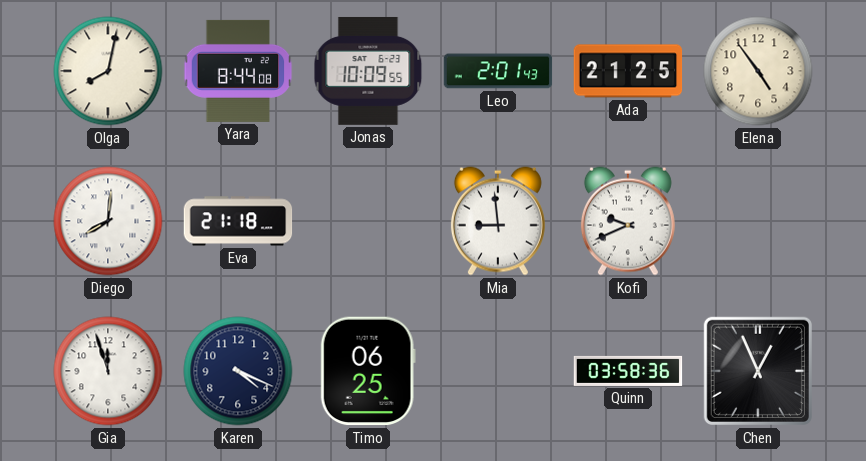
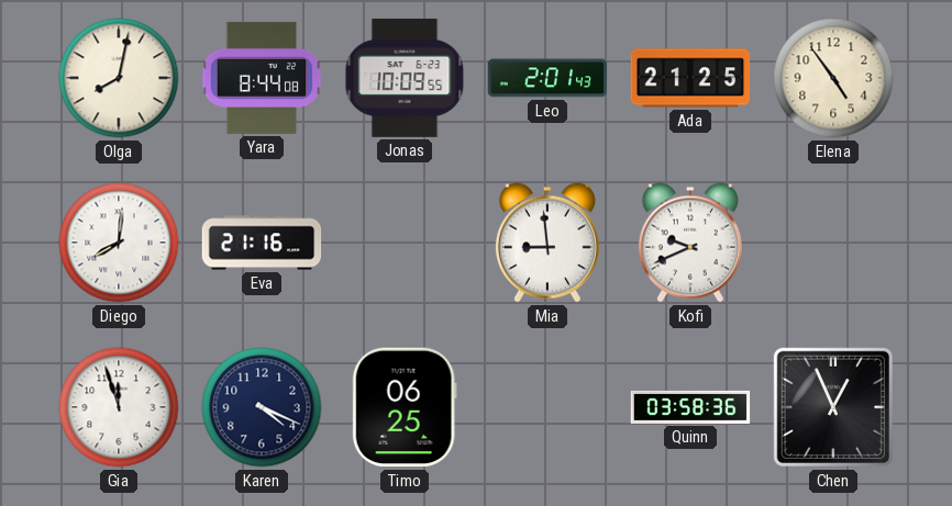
Eva: 21:18 -> 21:16
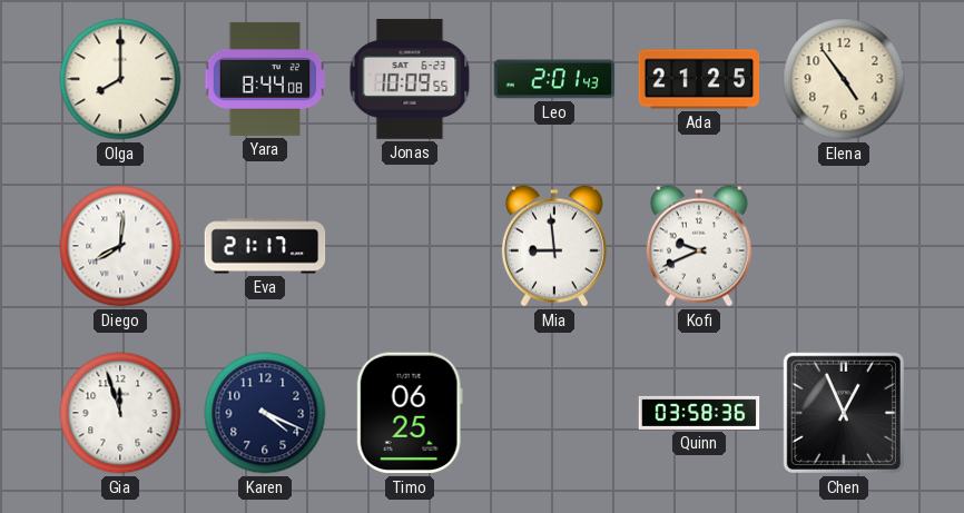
Olga: 8:02 -> 8:00
Eva: 21:16 -> 21:17
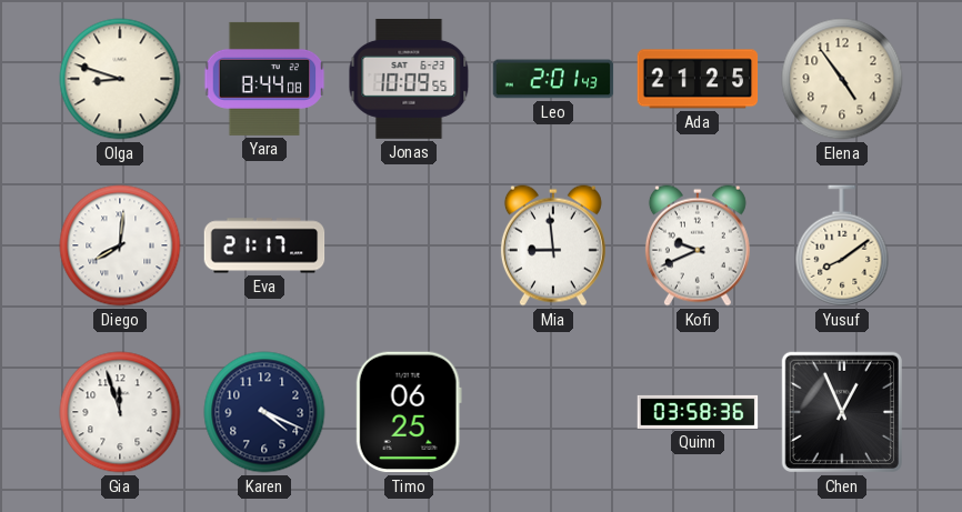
Olga: 8:00 -> 8:48
Yusuf: none -> 8:09
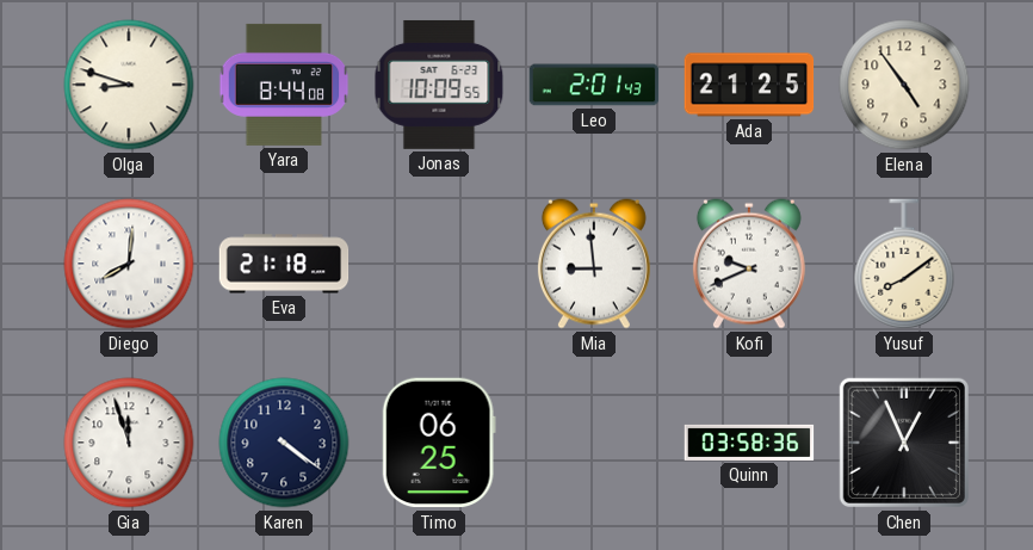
Eva: 21:17 -> 21:18
Karen: 4:19 -> 4:21
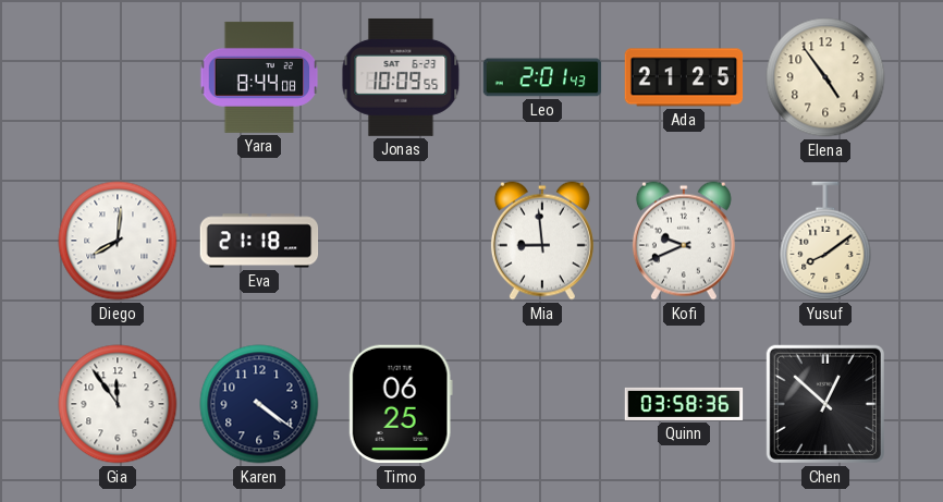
Olga: 8:48 -> none
Gia: 11:57 -> 11:54
Chen: 12:56 -> 12:52
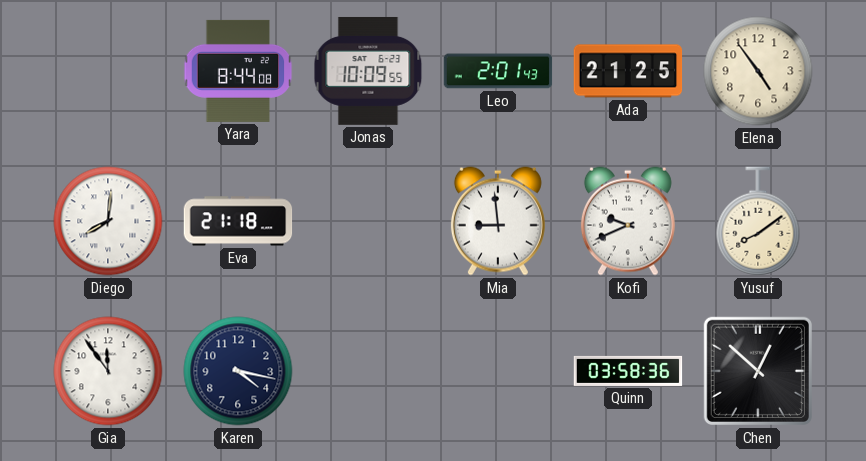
Karen: 4:21 -> 4:17
Timo: 06:25 -> none
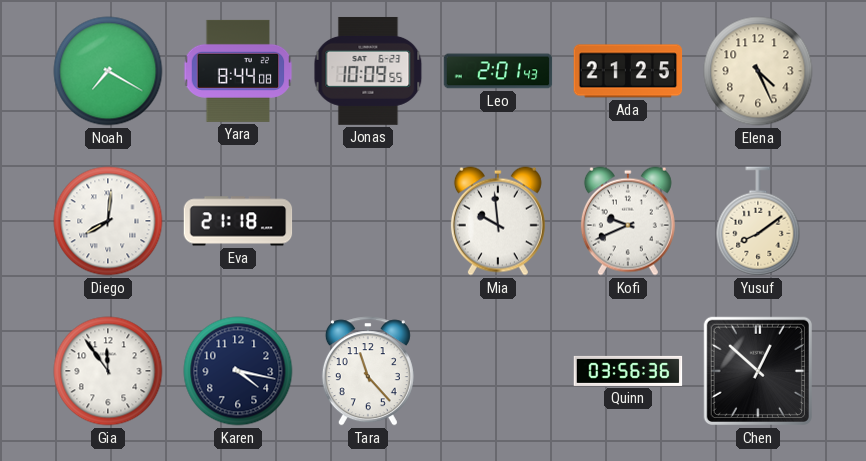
Noah: none -> 7:20
Elena: 4:54 -> 4:26
Mia: 8:59 -> 9:59
Tara: none -> 11:23
Quinn: 03:58 -> 03:56
